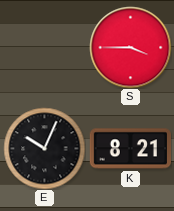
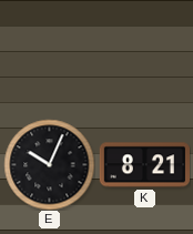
S: 3:45 -> none
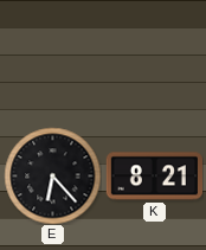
E: 10:04 -> 6:23
